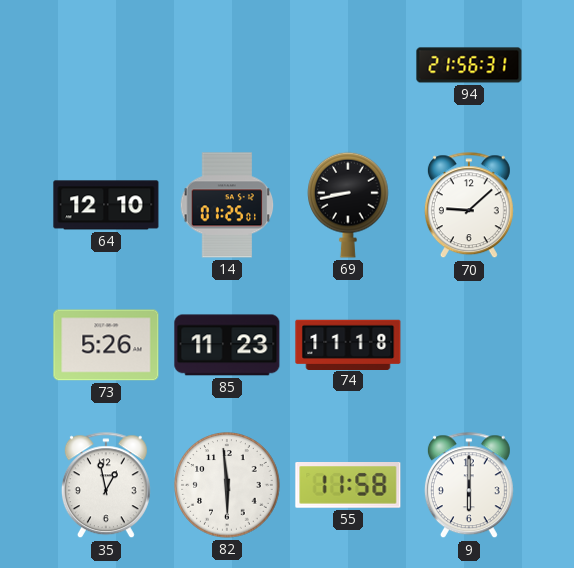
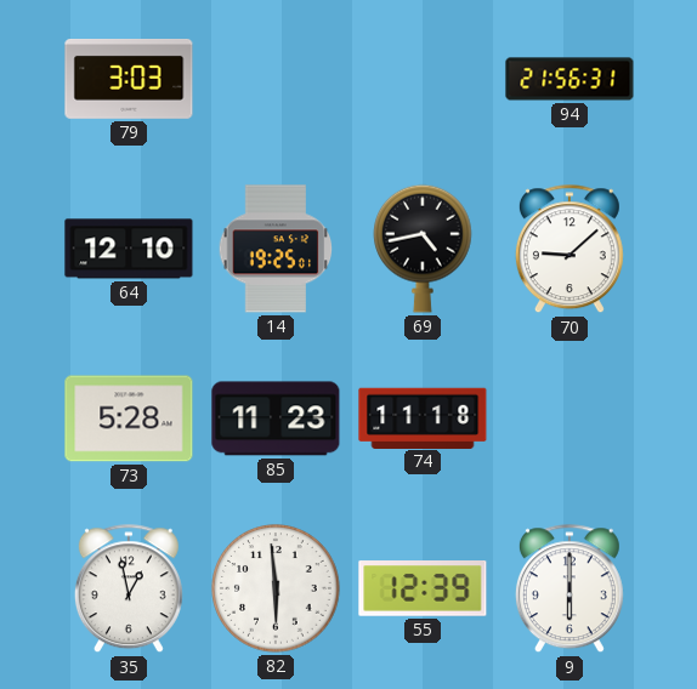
79: none -> 3:03
14: 01:25 -> 19:25
69: 8:43 -> 4:43
73: 5:26 -> 5:28
55: 11:58 -> 12:39
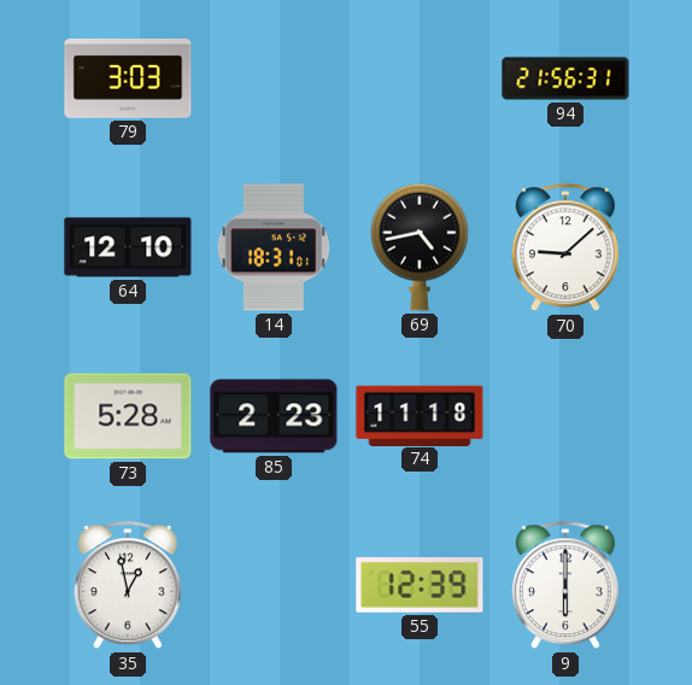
14: 19:25 -> 18:31
85: 11:23 -> 2:23
82: 5:59 -> none
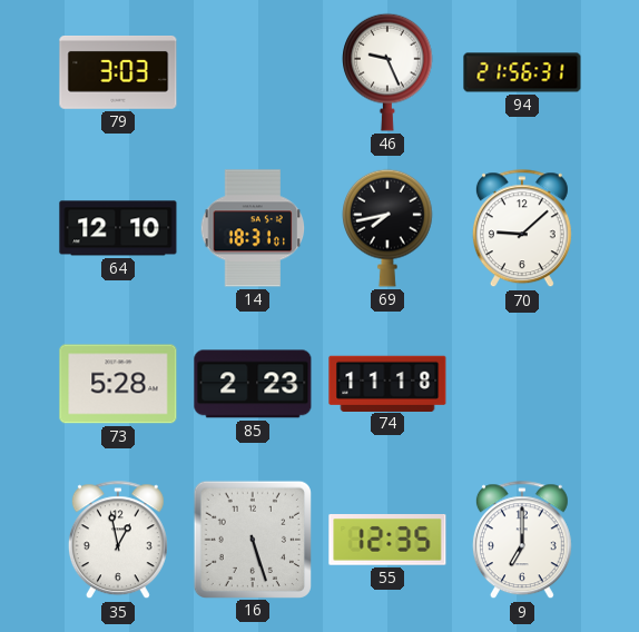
46: none -> 9:26
69: 4:43 -> 7:43
16: none -> 5:27
55: 12:39 -> 12:35
9: 6:00 -> 7:00
